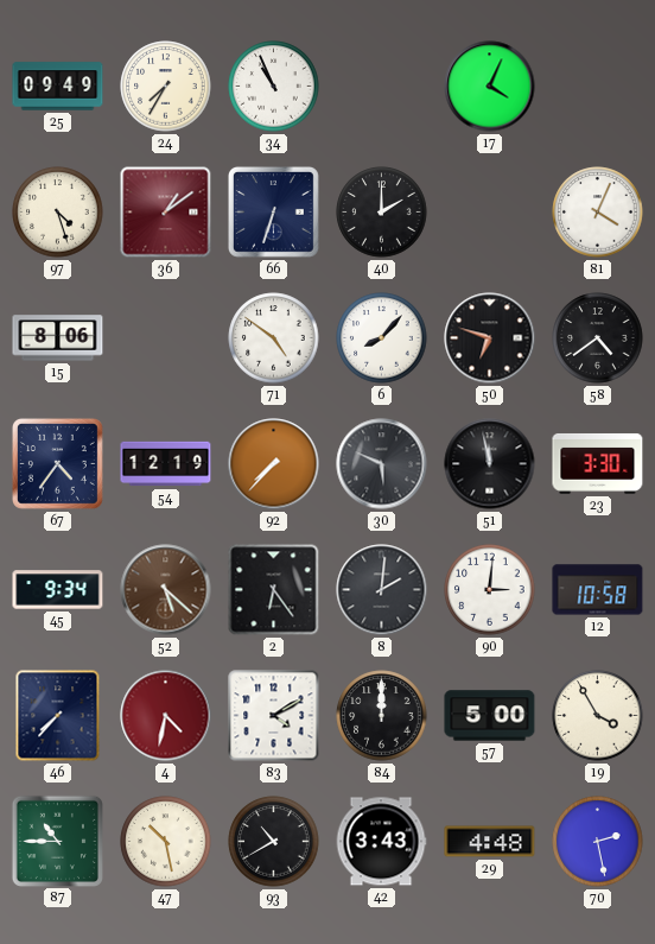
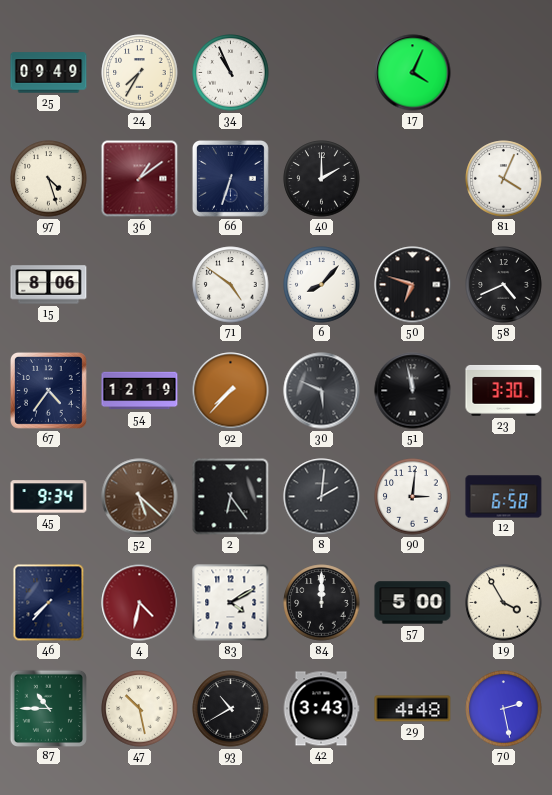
58: 4:39 -> 4:41
12: 10:58 -> 6:58
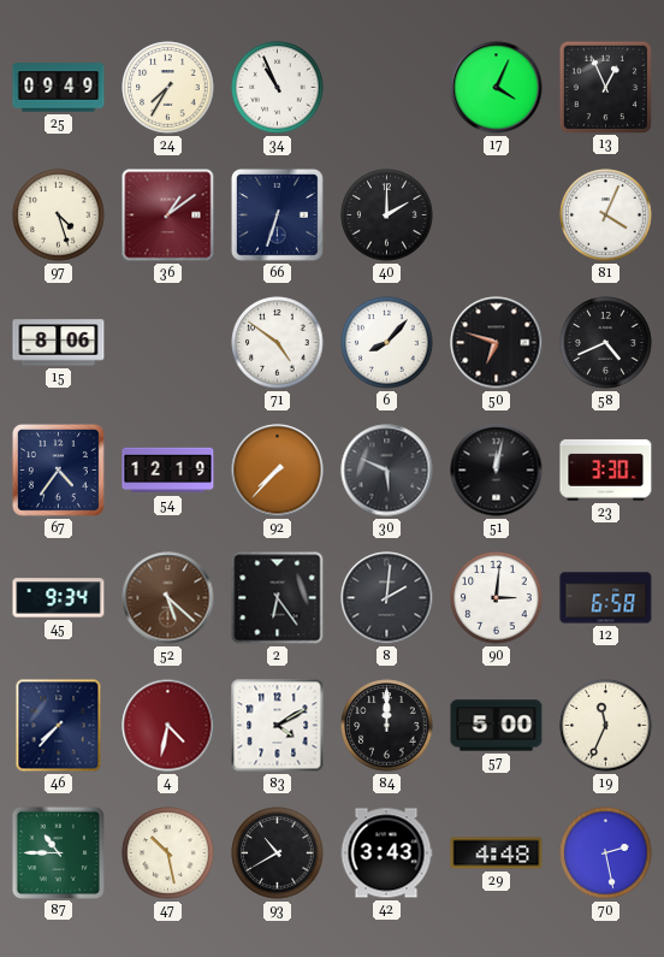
13: none -> 12:56
51: 11:58 -> 12:02
19: 3:55 -> 11:34
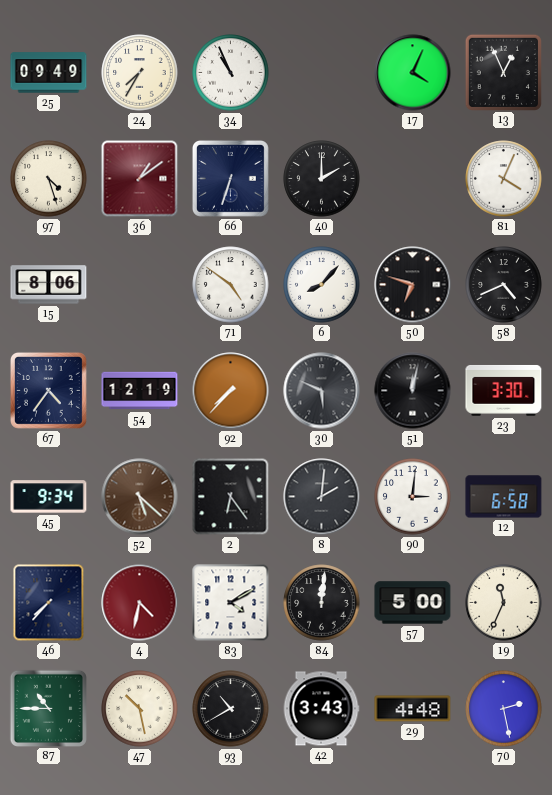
84: 12:00 -> 12:01
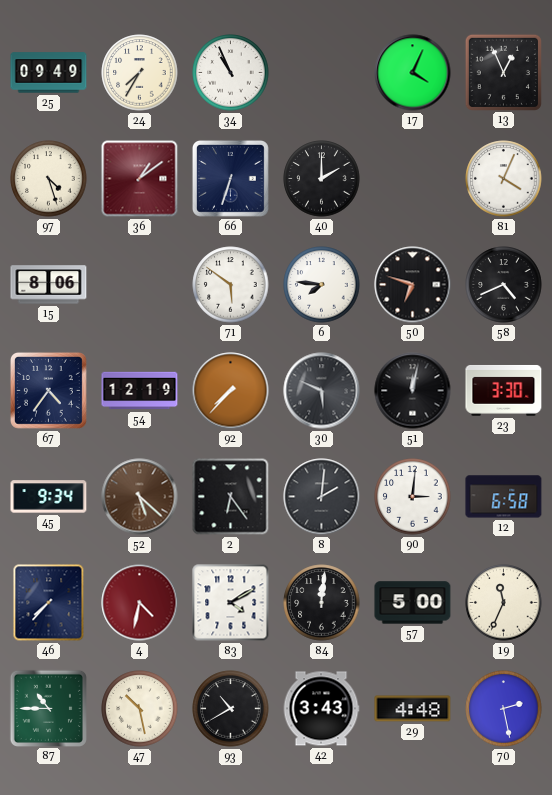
71: 4:51 -> 5:51
6: 8:07 -> 7:46
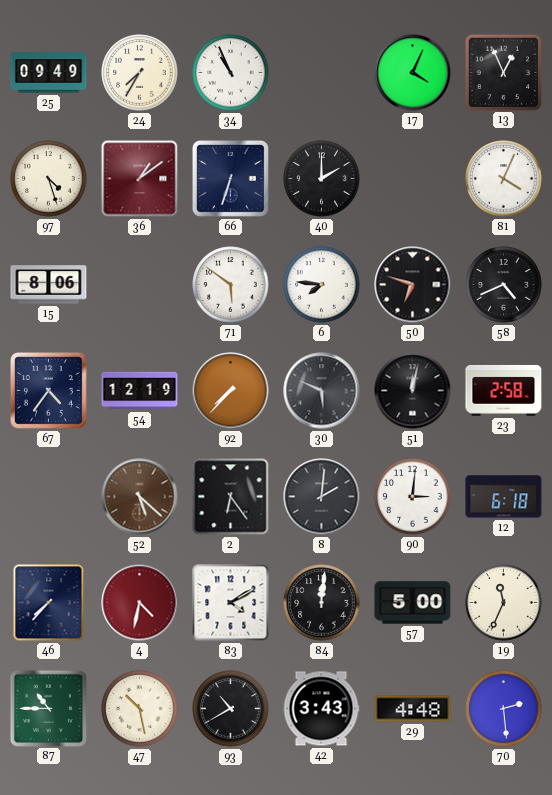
23: 3:30 -> 2:58
45: 9:34 -> none
12: 6:58 -> 6:18
70: 2:28 -> 2:29
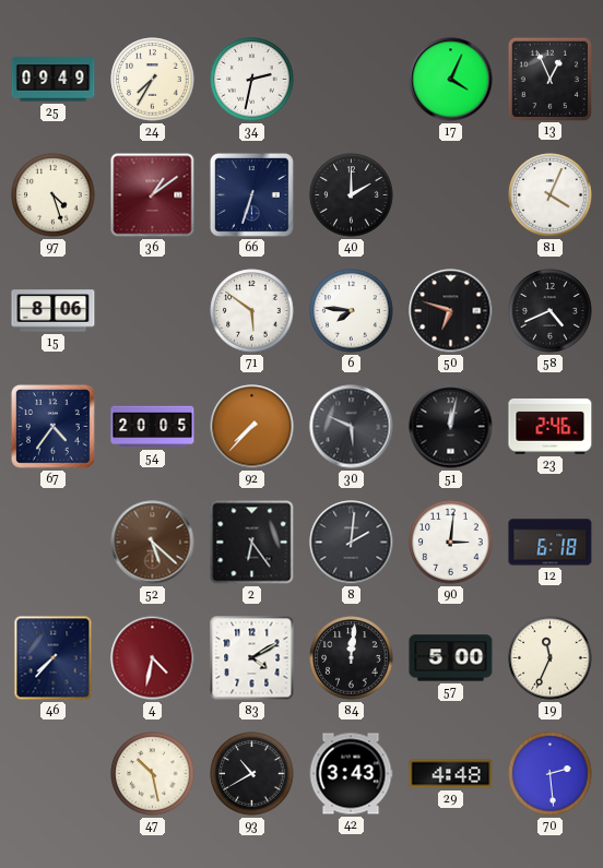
34: 10:56 -> 2:32
54: 12:19 -> 20:05
23: 2:58 -> 2:46
87: 10:45 -> none
